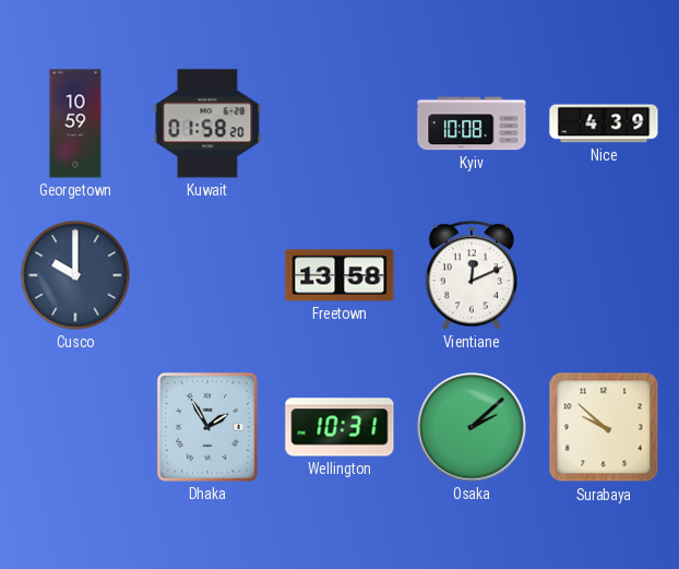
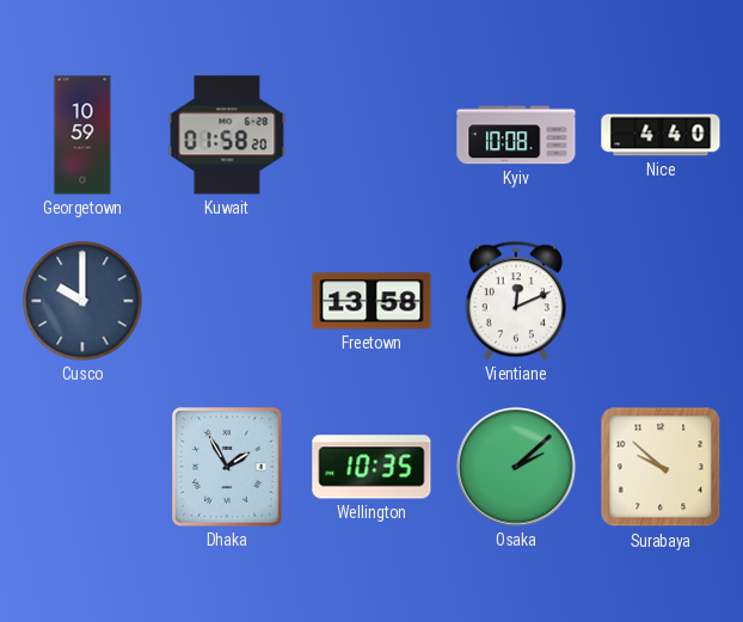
Nice: 4:39 -> 4:40
Wellington: 10:31 -> 10:35
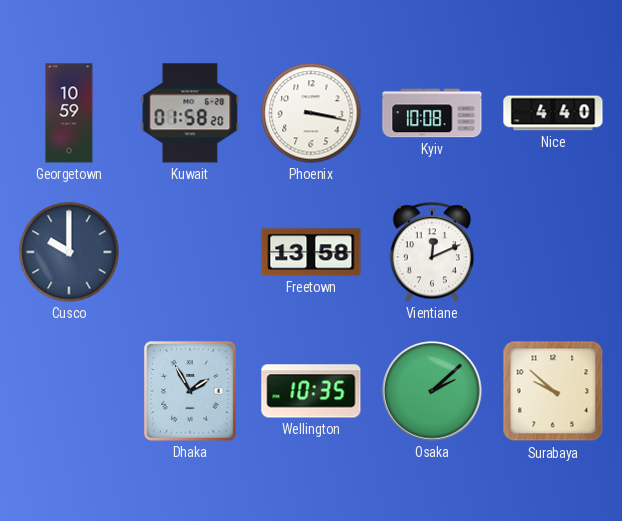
Phoenix: none -> 3:17
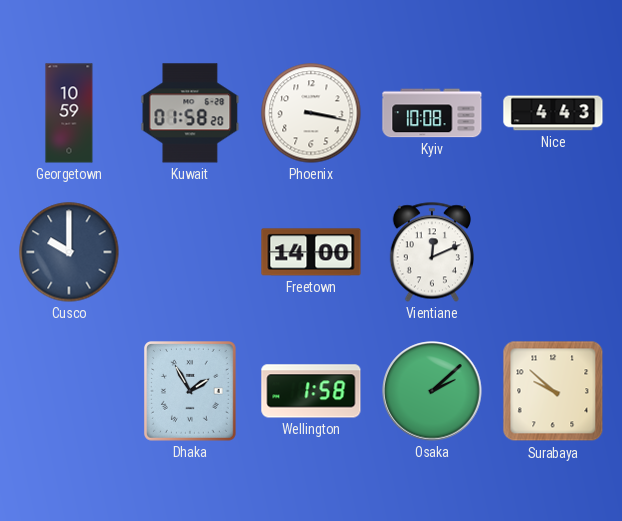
Nice: 4:40 -> 4:43
Freetown: 13:58 -> 14:00
Wellington: 10:35 -> 1:58
